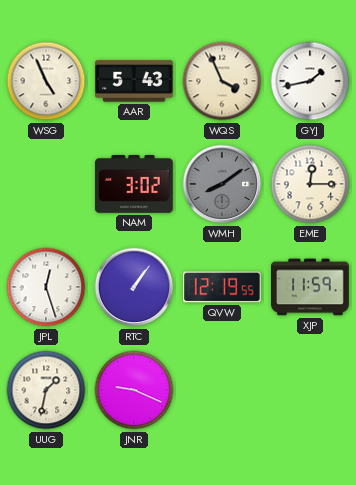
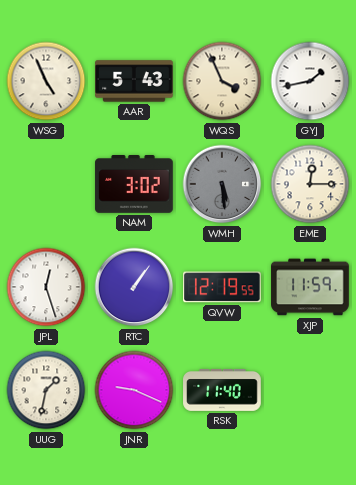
WMH: 8:09 -> 5:29
RSK: none -> 11:40
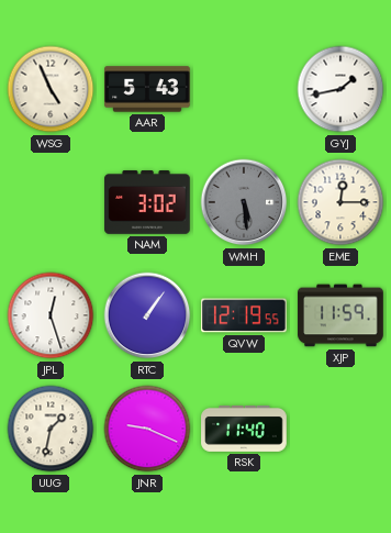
WQS: 3:56 -> none
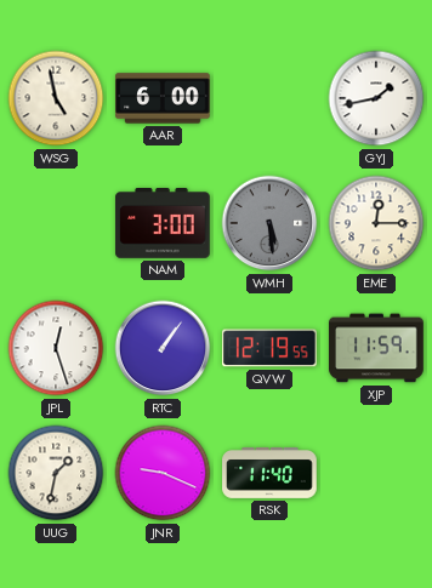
WSG: 4:56 -> 4:58
AAR: 5:43 -> 6:00
NAM: 3:02 -> 3:00
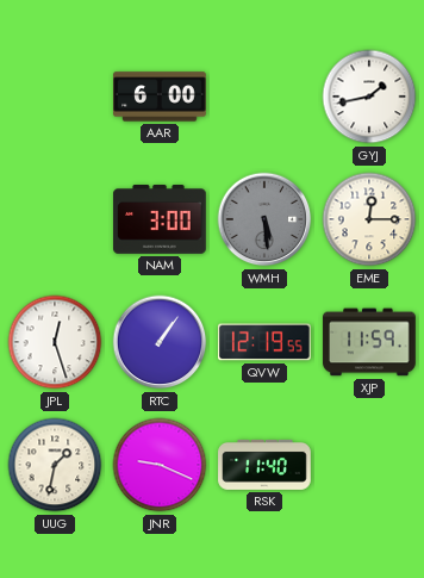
WSG: 4:58 -> none
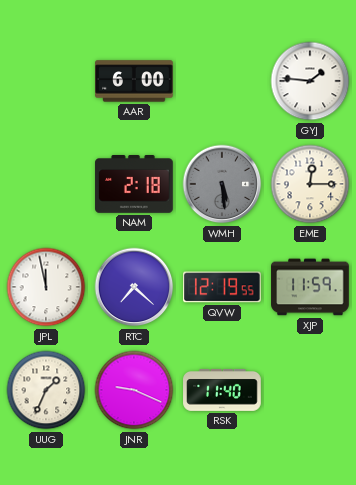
GYJ: 1:43 -> 1:46
NAM: 3:00 -> 2:18
JPL: 12:27 -> 11:58
RTC: 1:06 -> 7:22
UUG: 1:32 -> 1:34
